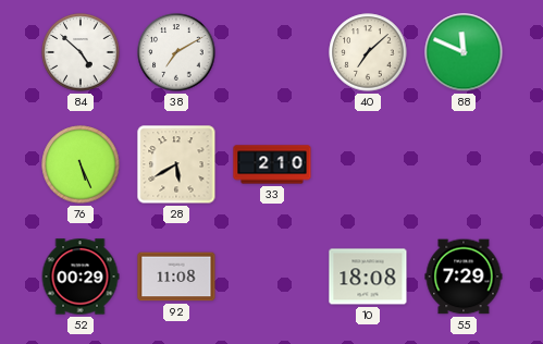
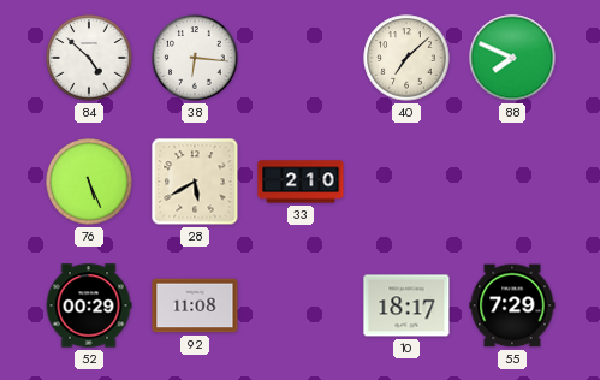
38: 7:10 -> 6:16
88: 11:49 -> 7:49
10: 18:08 -> 18:17
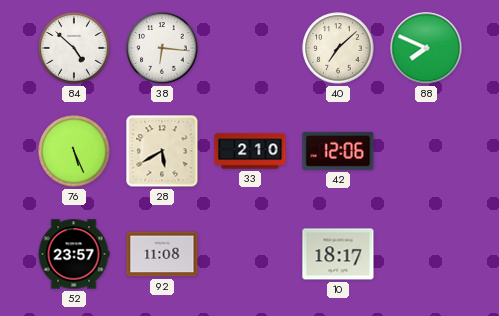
42: none -> 12:06
52: 00:29 -> 23:57
55: 7:29 -> none
